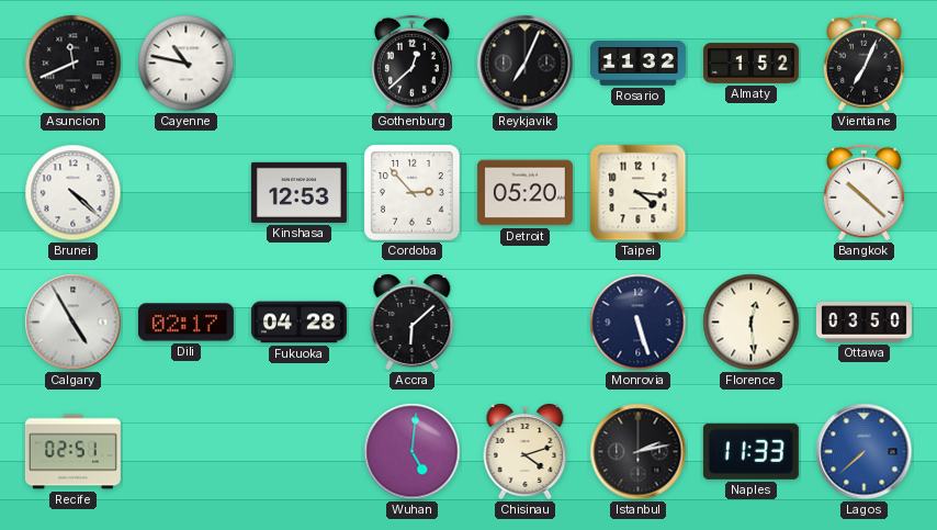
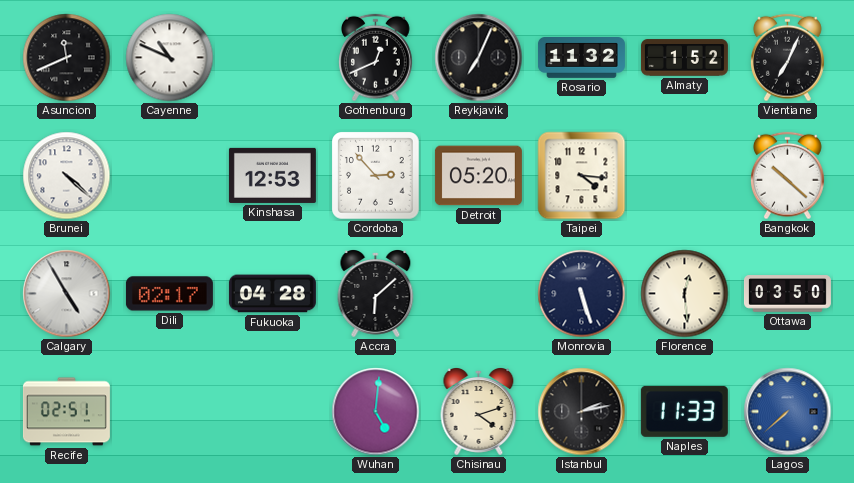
Cayenne: 10:47 -> 10:49
Gothenburg: 12:38 -> 12:41
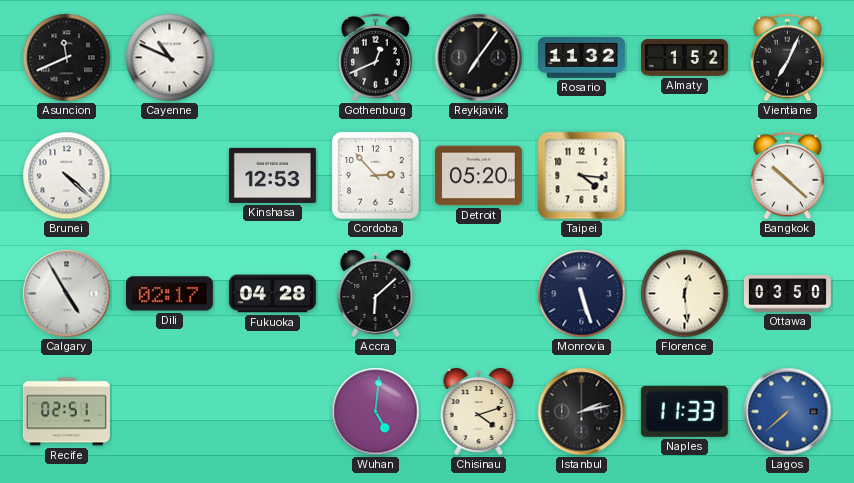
Reykjavik: 7:04 -> 7:06
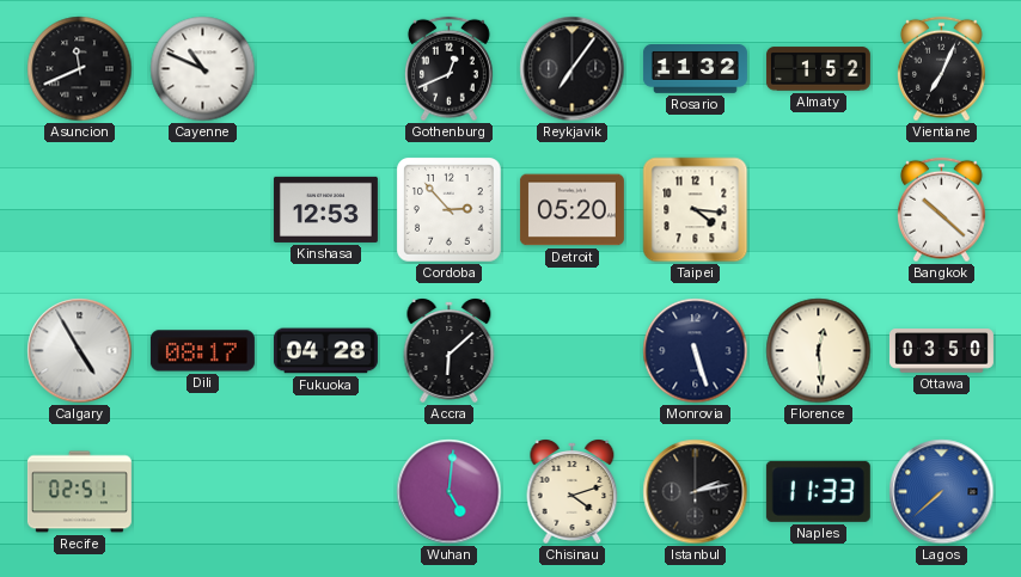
Brunei: 4:22 -> none
Dili: 02:17 -> 08:17
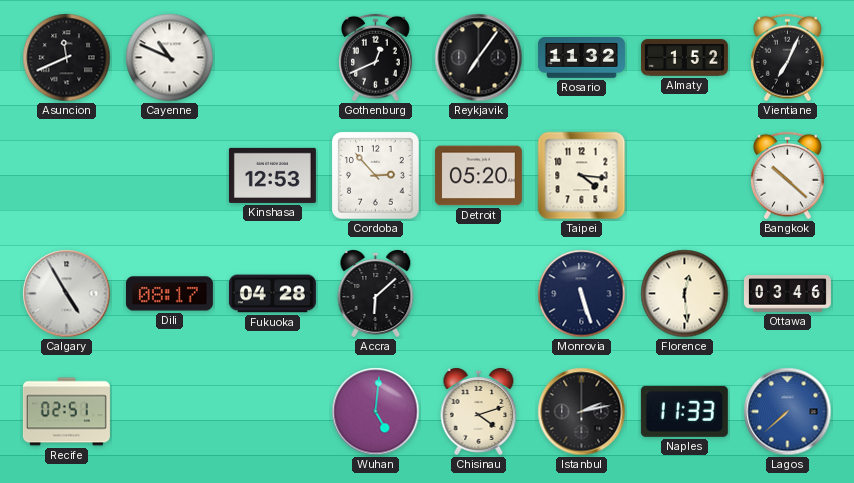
Ottawa: 03:50 -> 03:46
